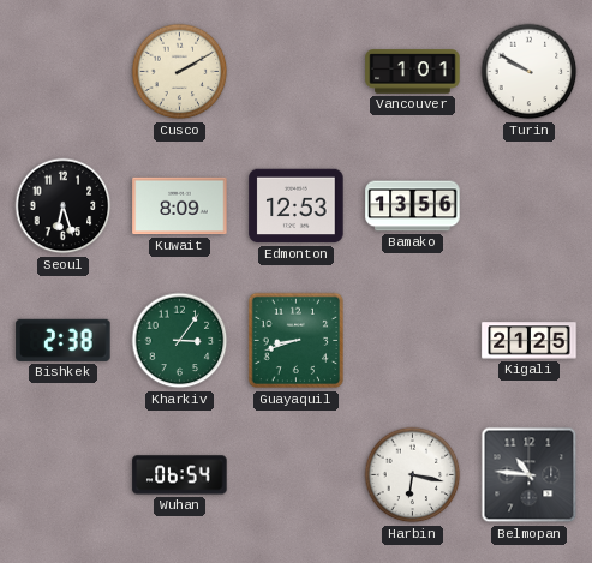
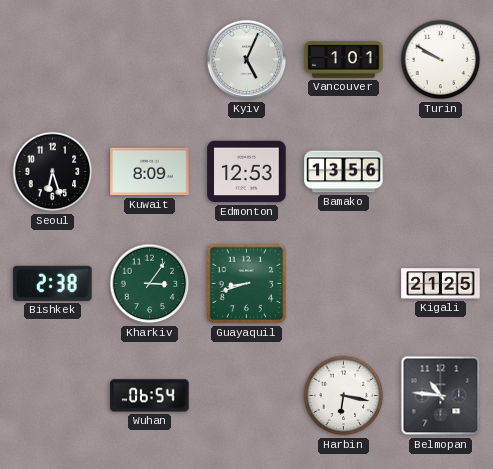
Cusco: 2:10 -> none
Kyiv: none -> 5:04
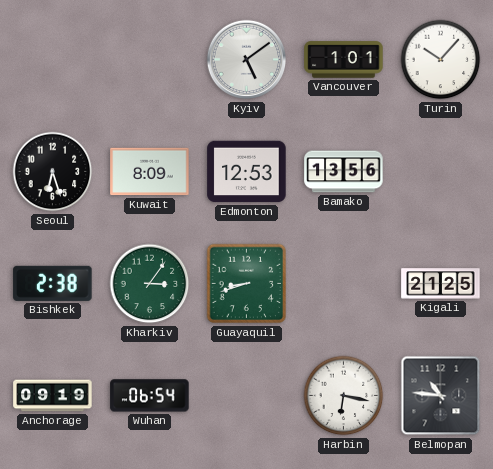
Kyiv: 5:04 -> 5:09
Turin: 9:50 -> 10:07
Anchorage: none -> 09:19
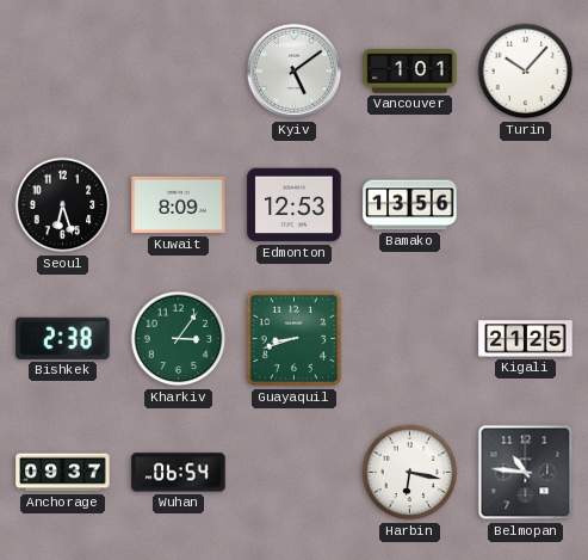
Anchorage: 09:19 -> 09:37
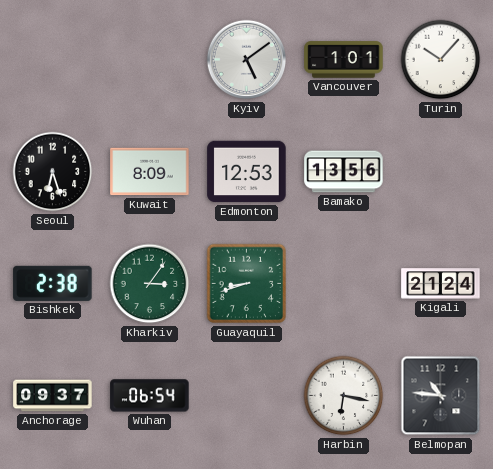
Kigali: 21:25 -> 21:24
